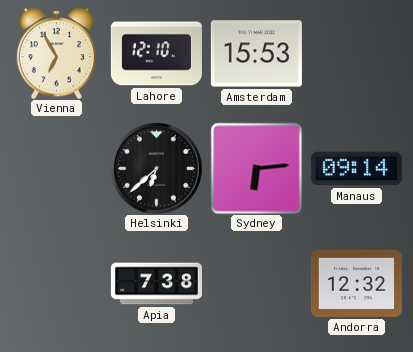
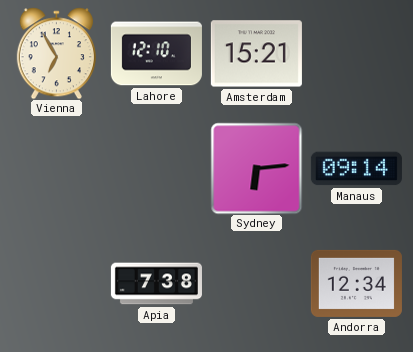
Amsterdam: 15:53 -> 15:21
Helsinki: 6:38 -> none
Andorra: 12:32 -> 12:34
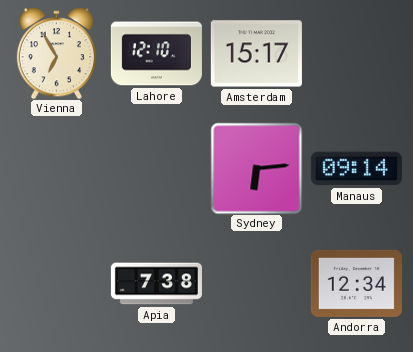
Amsterdam: 15:21 -> 15:17
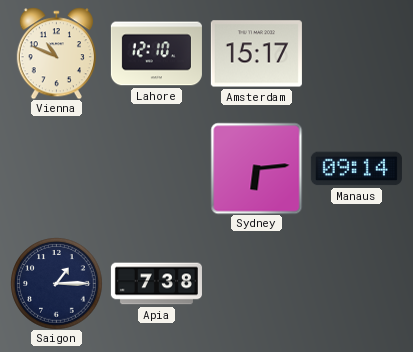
Vienna: 6:55 -> 10:49
Saigon: none -> 1:15
Andorra: 12:34 -> none
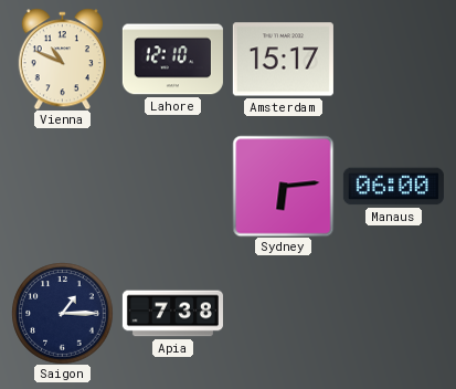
Manaus: 09:14 -> 06:00
